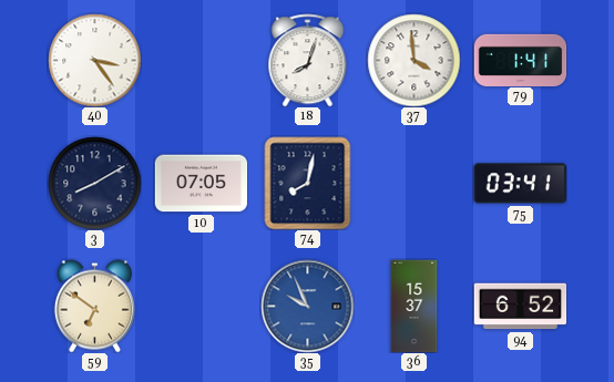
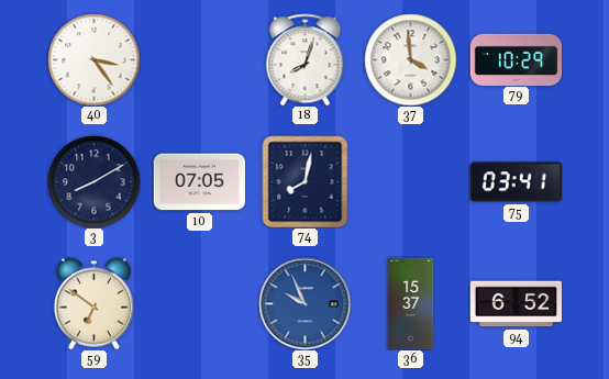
79: 1:41 -> 10:29
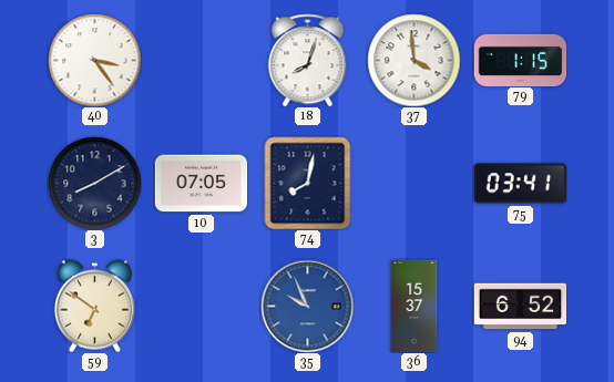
79: 10:29 -> 1:15
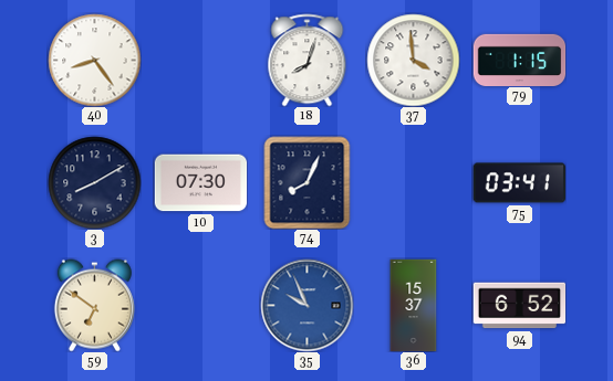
40: 3:24 -> 8:24
10: 07:05 -> 07:30
74: 8:02 -> 8:04
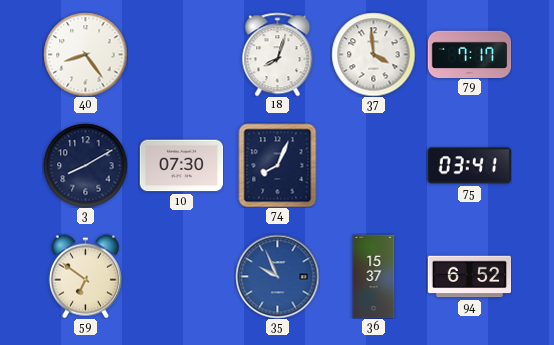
79: 1:15 -> 7:17
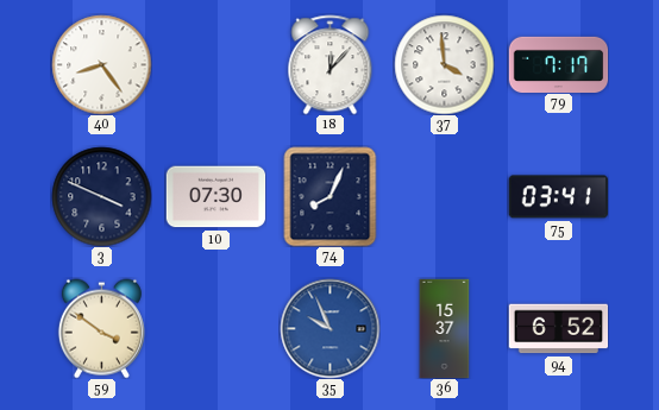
18: 8:03 -> 12:07
3: 8:10 -> 3:49
59: 6:51 -> 3:51
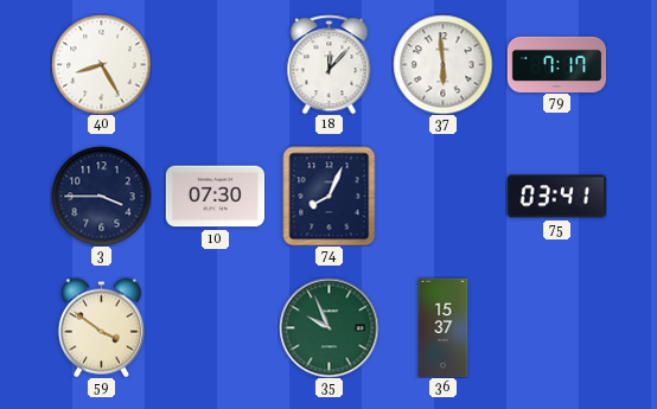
40: 8:24 -> 8:25
37: 3:59 -> 5:59
3: 3:49 -> 3:45
35 dial: blue -> green
94: 6:52 -> none
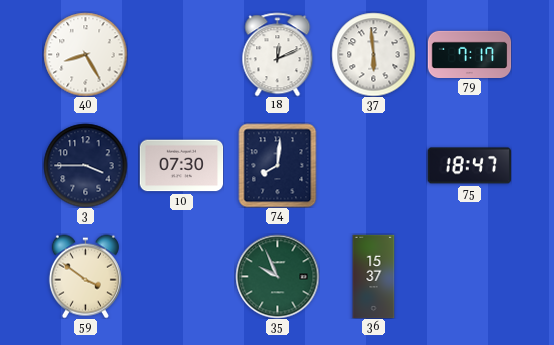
18: 12:07 -> 12:11
74: 8:04 -> 8:01
75: 03:41 -> 18:47
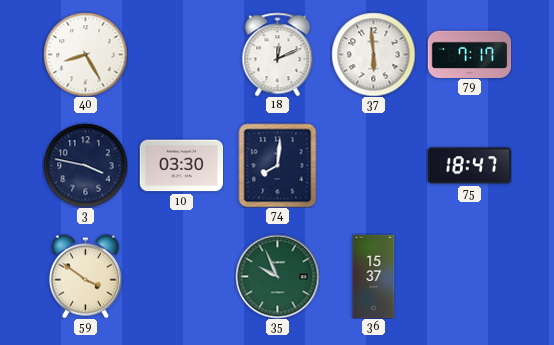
3: 3:45 -> 3:47
10: 07:30 -> 03:30
